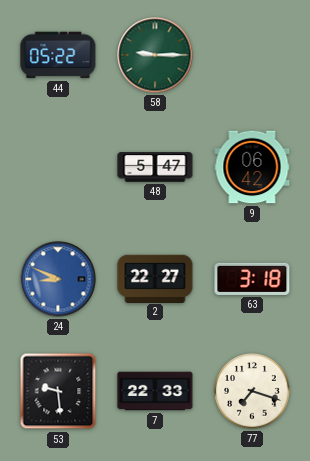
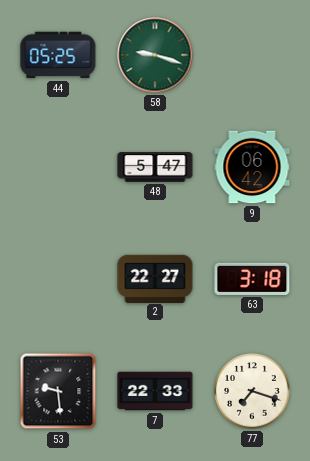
44: 05:22 -> 05:25
58: 9:15 -> 9:18
24: 8:49 -> none
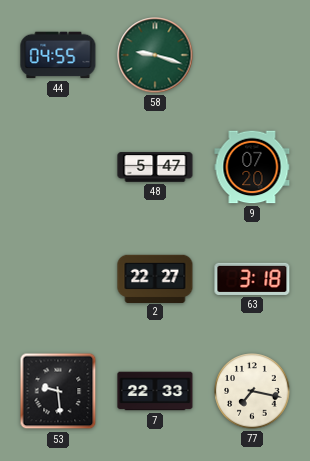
44: 05:25 -> 04:55
9: 06:42 -> 07:20
77: 7:18 -> 7:17
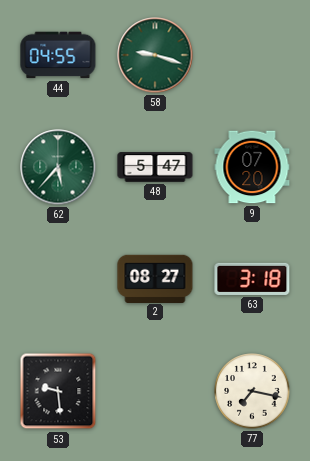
62: none -> 5:37
2: 22:27 -> 08:27
7: 22:33 -> none
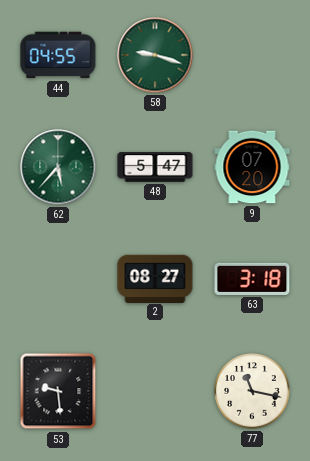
77: 7:17 -> 11:17
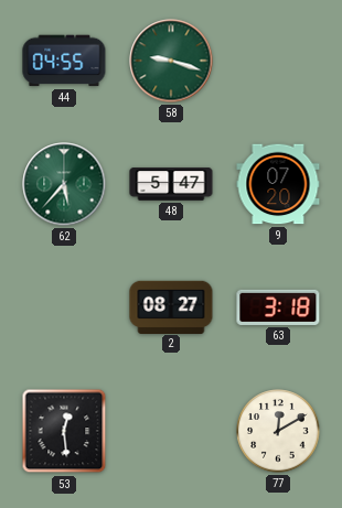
53: 9:29 -> 12:29
77: 11:17 -> 12:10
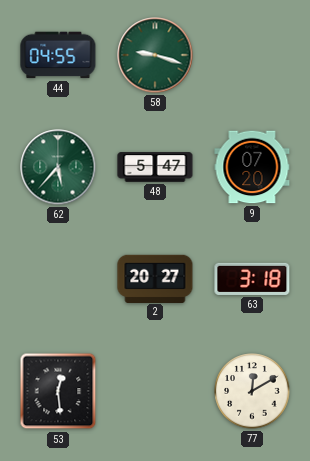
2: 08:27 -> 20:27
